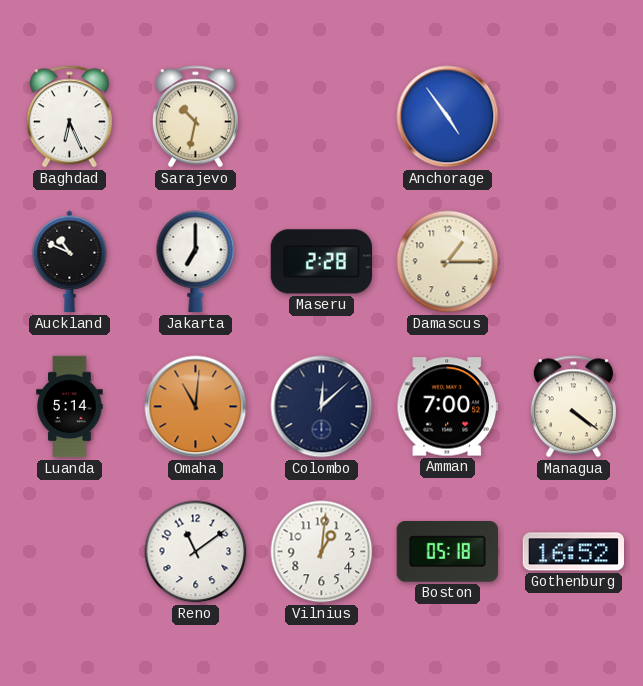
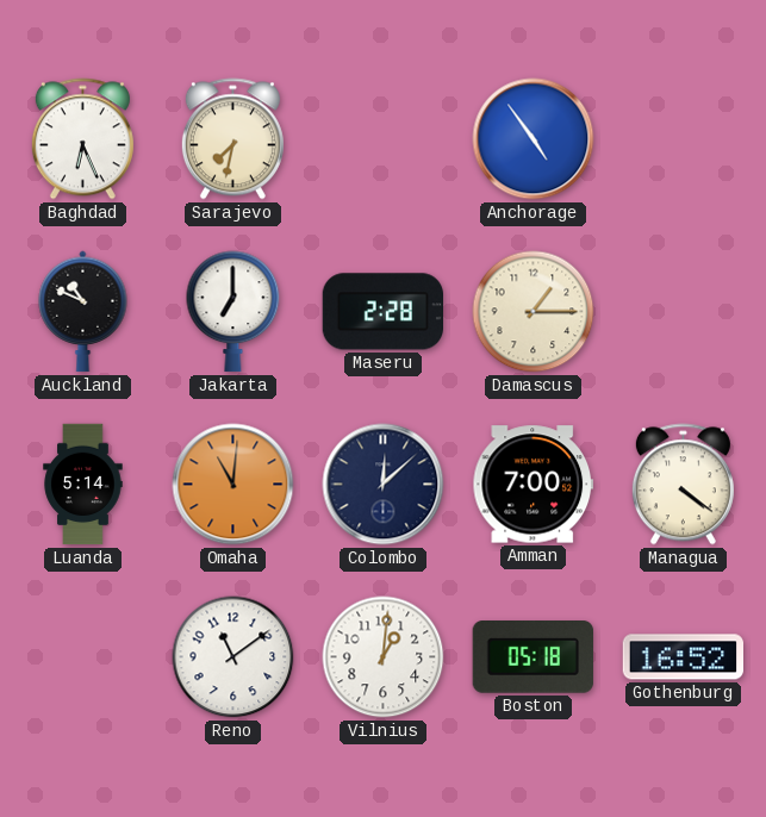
Sarajevo: 10:32 -> 7:32
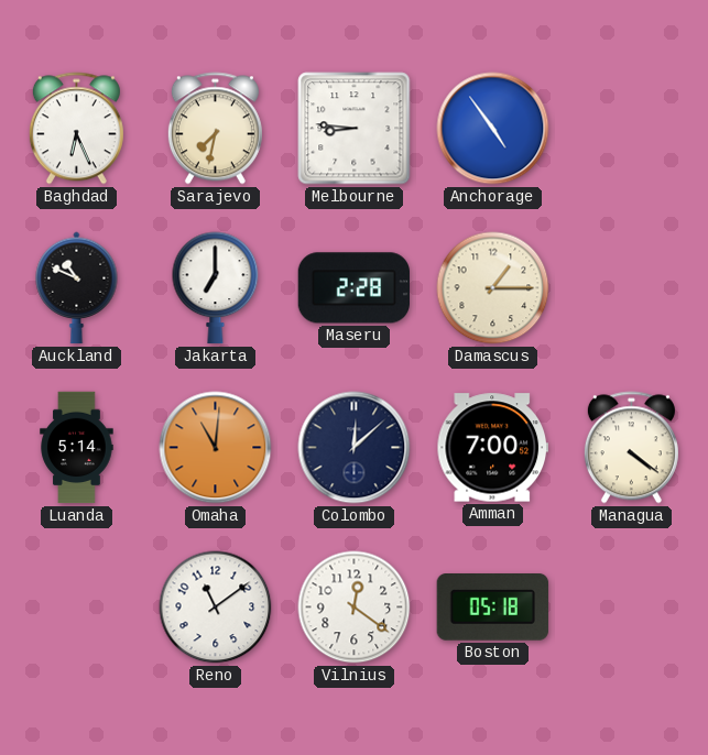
Melbourne: none -> 8:46
Vilnius: 1:01 -> 12:21
Gothenburg: 16:52 -> none
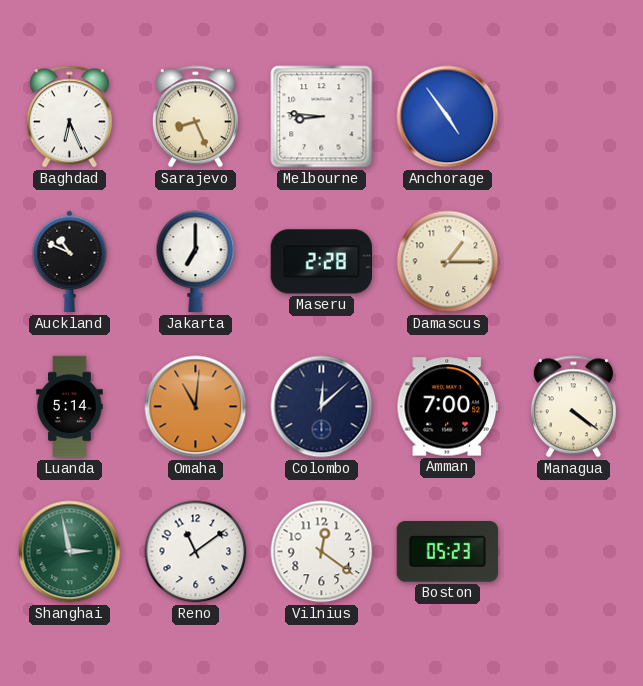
Sarajevo: 7:32 -> 8:26
Shanghai: none -> 2:58
Boston: 05:18 -> 05:23
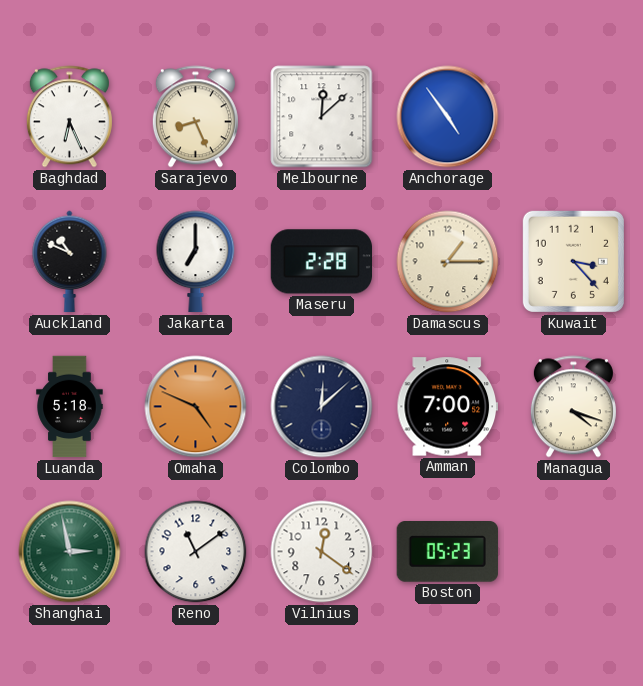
Melbourne: 8:46 -> 12:08
Kuwait: none -> 3:23
Luanda: 5:14 -> 5:18
Omaha: 11:01 -> 4:49
Managua: 4:21 -> 4:18
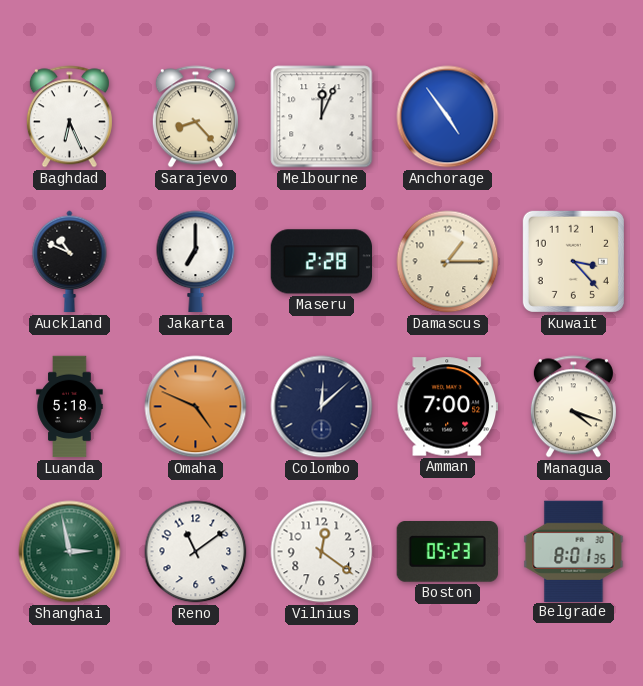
Sarajevo: 8:26 -> 8:23
Melbourne: 12:08 -> 12:04
Belgrade: none -> 8:01
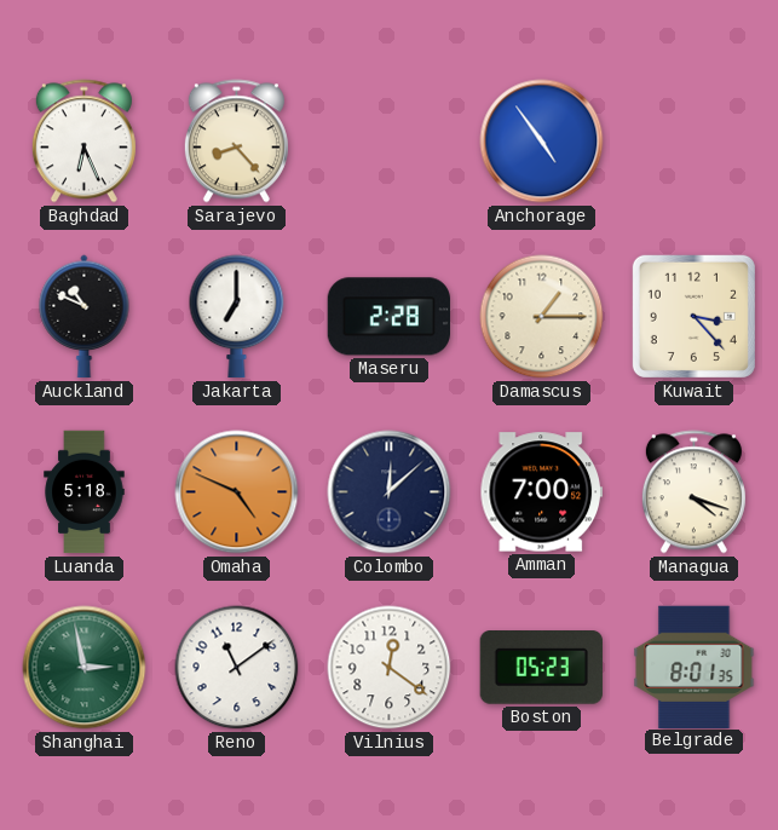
Melbourne: 12:04 -> none
